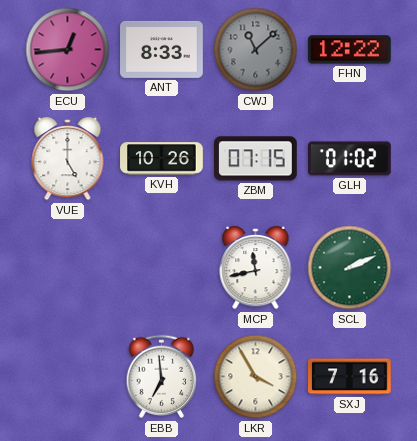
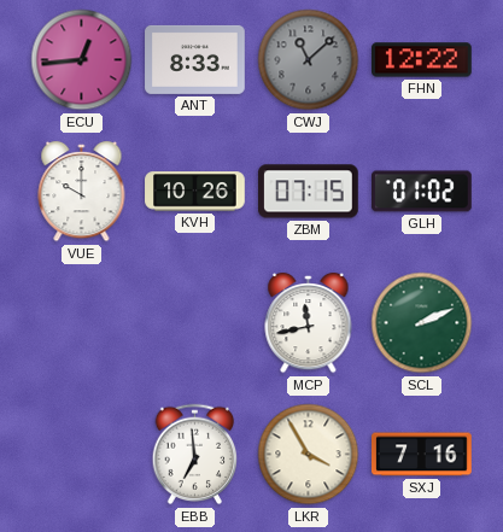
VUE: 5:00 -> 10:00
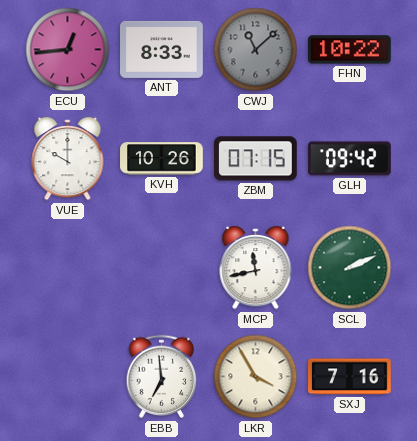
FHN: 12:22 -> 10:22
GLH: 01:02 -> 09:42
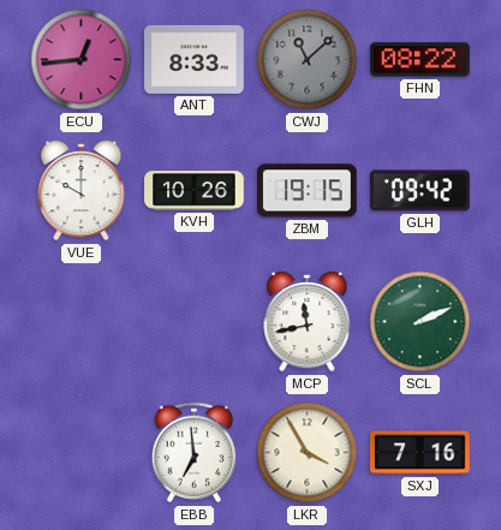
FHN: 10:22 -> 08:22
ZBM: 07:15 -> 19:15
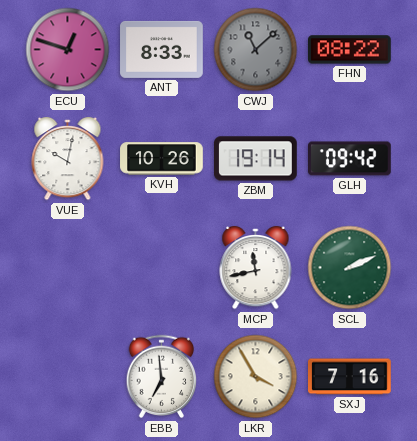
ECU: 12:44 -> 12:48
VUE: 10:00 -> 10:02
ZBM: 19:15 -> 19:14
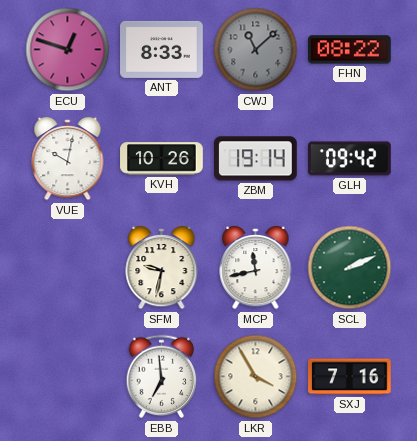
SFM: none -> 9:32
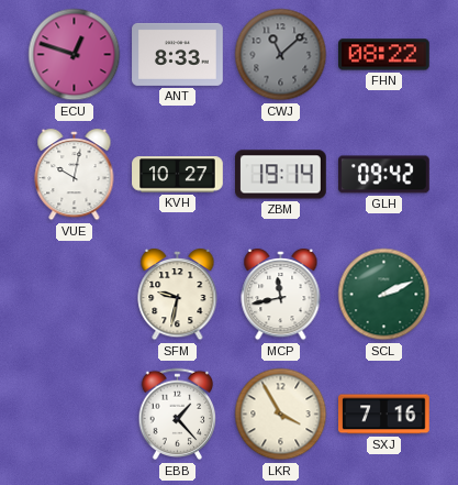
KVH: 10:26 -> 10:27
EBB: 6:59 -> 1:23
